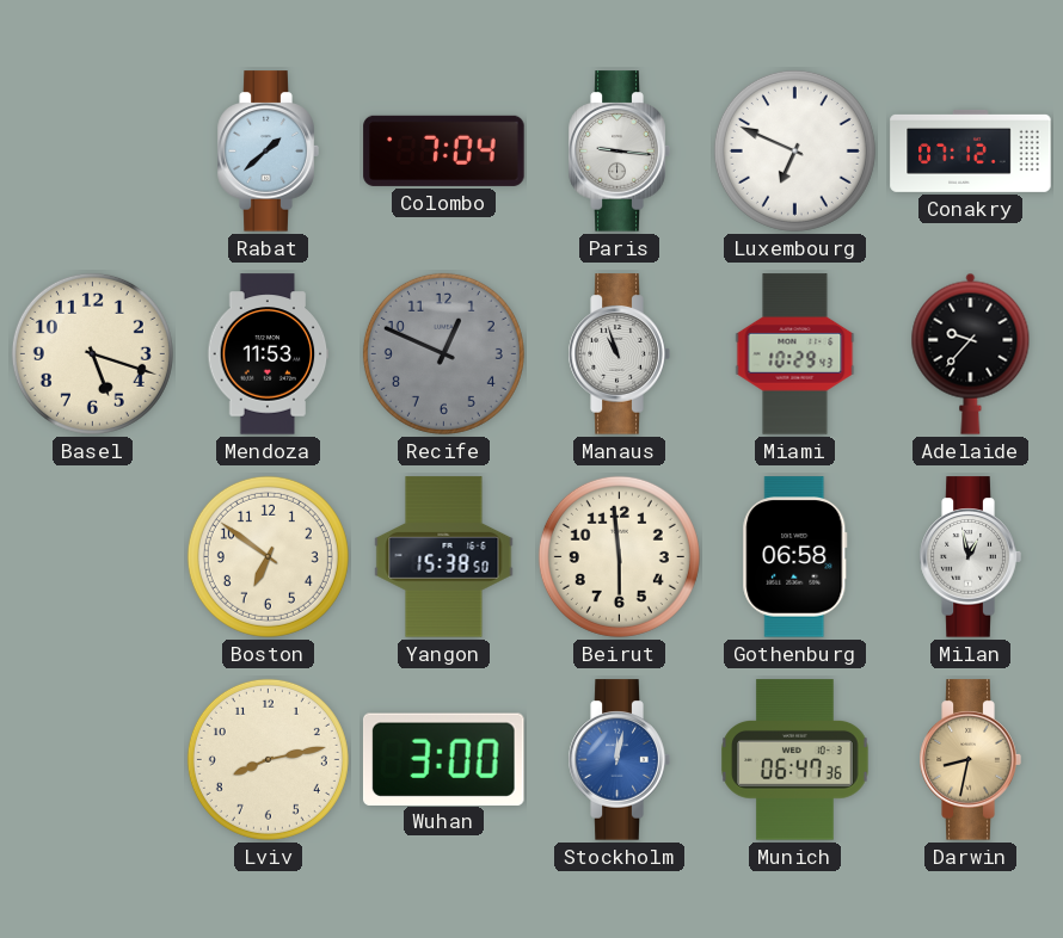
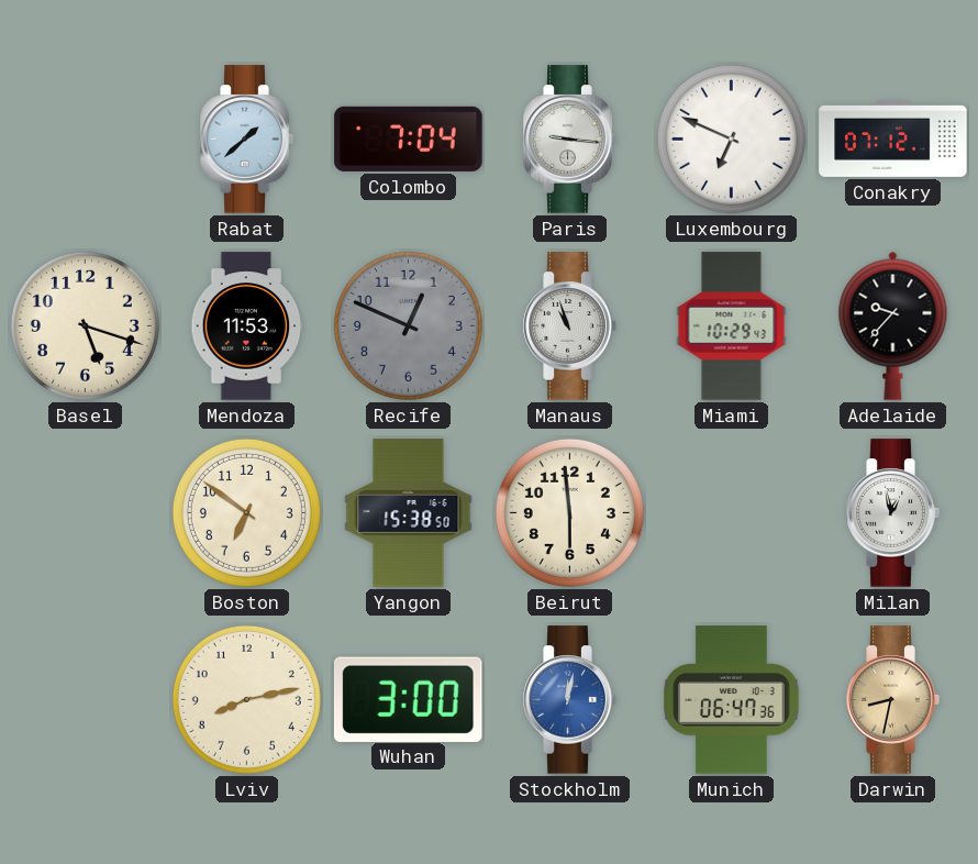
Gothenburg: 06:58 -> none
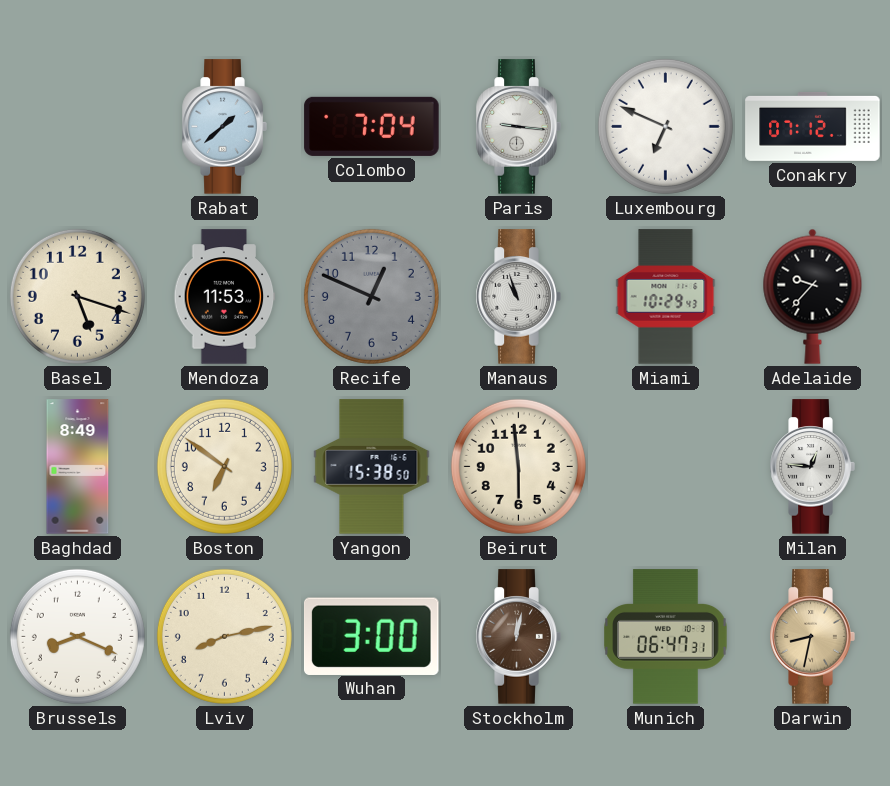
Baghdad: none -> 8:49
Milan: 12:58 -> 12:46
Brussels: none -> 8:19
Stockholm dial: blue -> brown
Munich: 06:47:36 -> 06:47:31
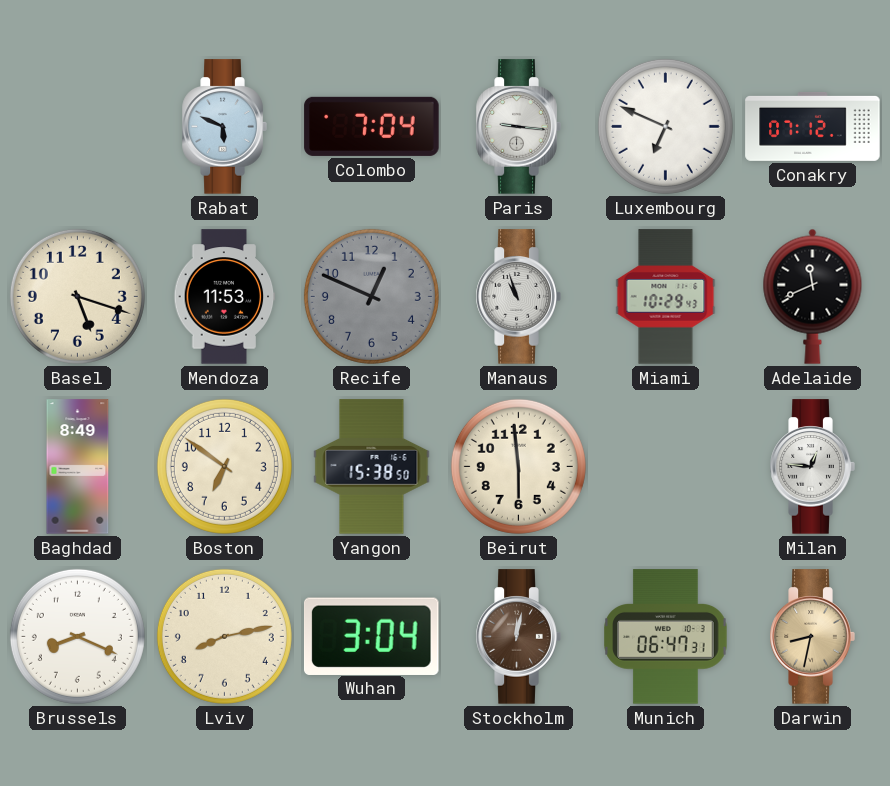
Rabat: 1:38 -> 5:49
Adelaide: 9:37 -> 11:41
Wuhan: 3:00 -> 3:04
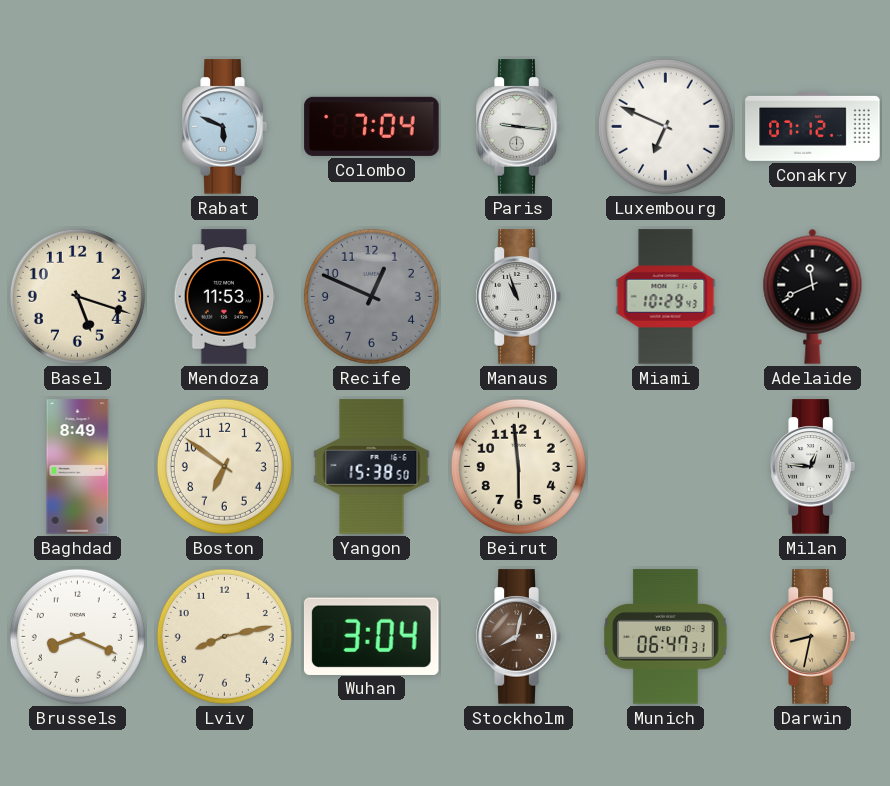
Stockholm: 12:02 -> 8:02
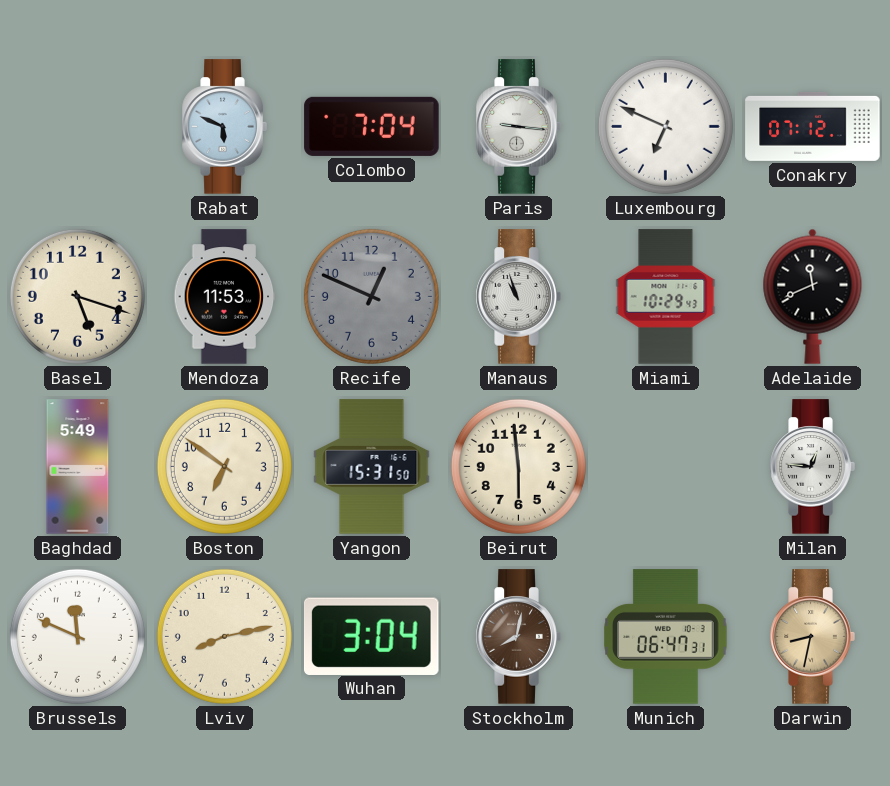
Baghdad: 8:49 -> 5:49
Yangon: 15:38 -> 15:31
Brussels: 8:19 -> 11:49
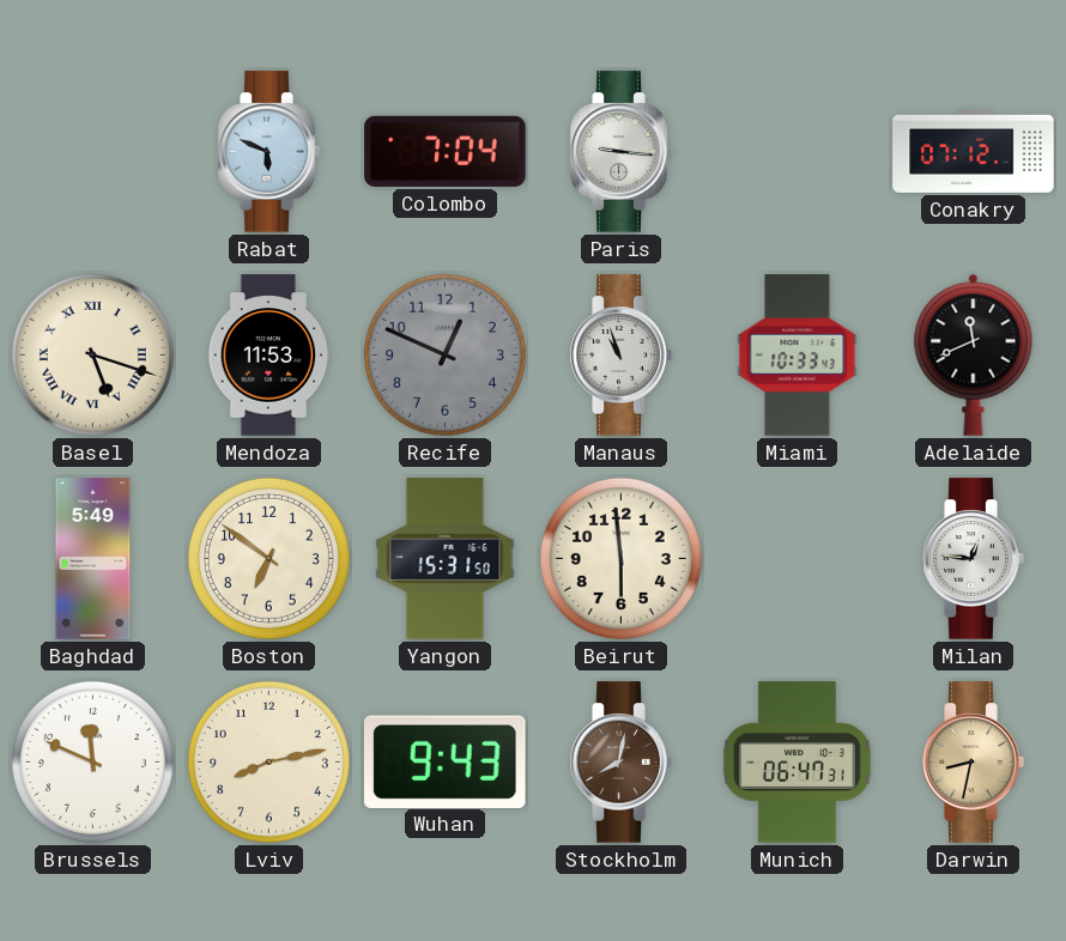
Luxembourg: 6:49 -> none
Basel numerals: Arabic -> Roman
Miami: 10:29 -> 10:33
Wuhan: 3:04 -> 9:43
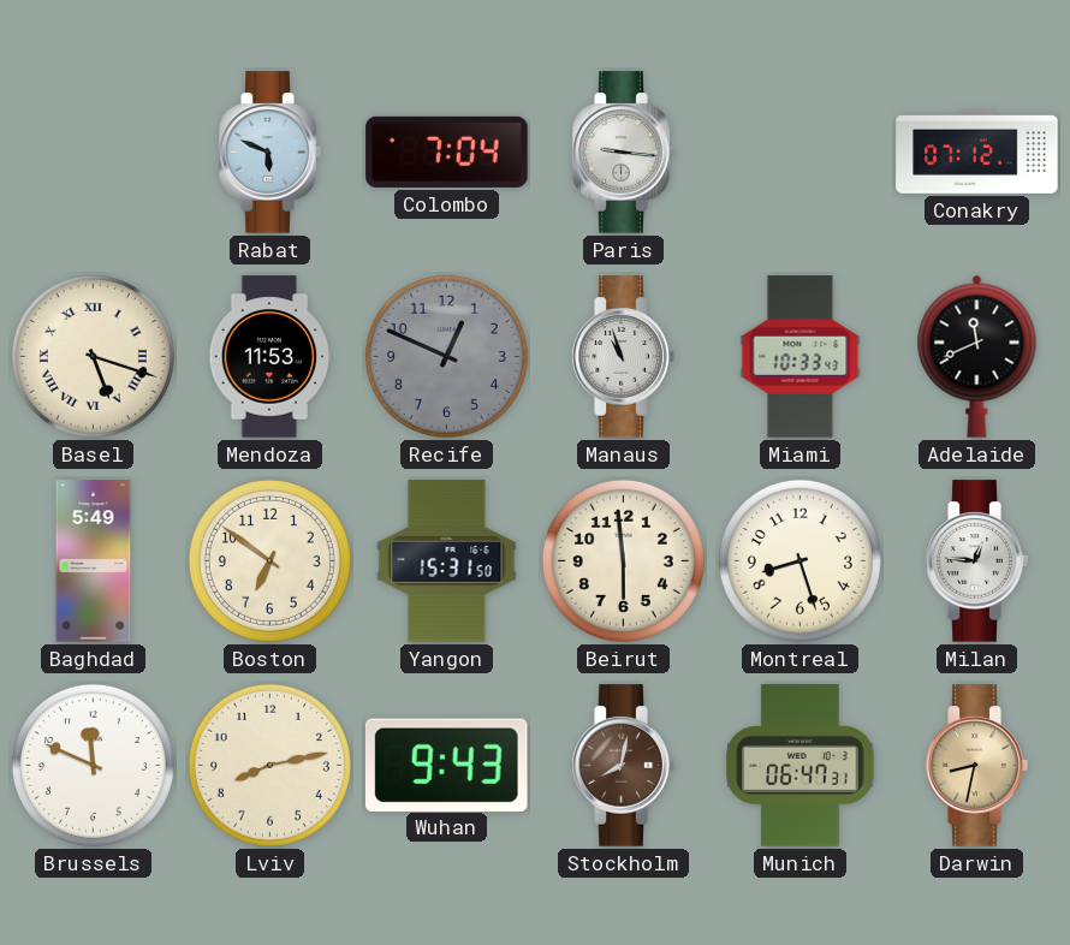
Montreal: none -> 8:27
